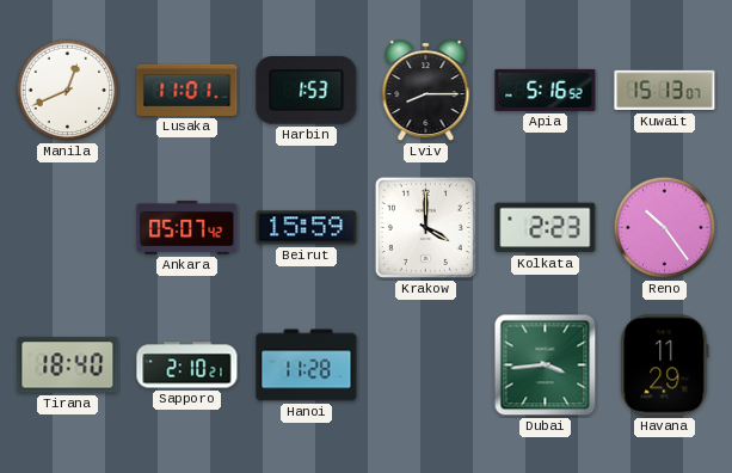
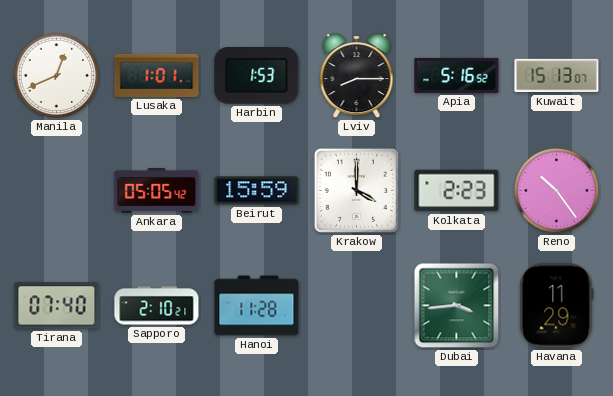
Lusaka: 11:01 -> 1:01
Ankara: 05:07 -> 05:05
Tirana: 18:40 -> 07:40
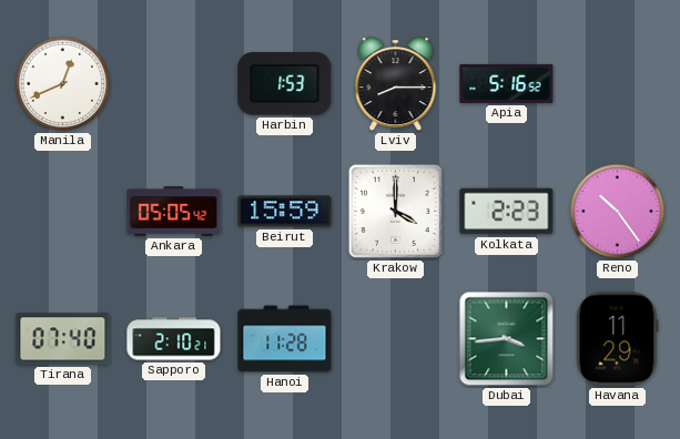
Lusaka: 1:01 -> none
Kuwait: 15:13 -> none
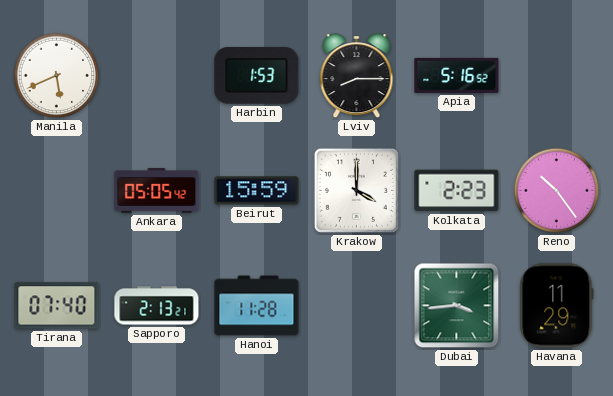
Manila: 12:41 -> 5:41
Sapporo: 2:10 -> 2:13
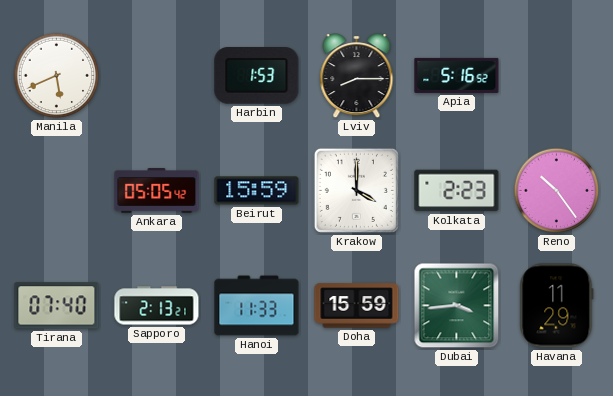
Hanoi: 11:28 -> 11:33
Doha: none -> 15:59
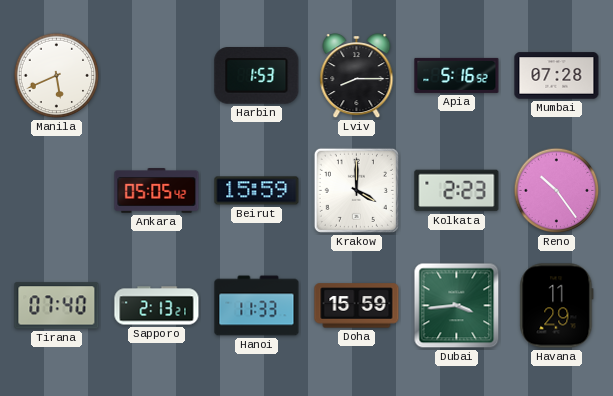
Mumbai: none -> 07:28
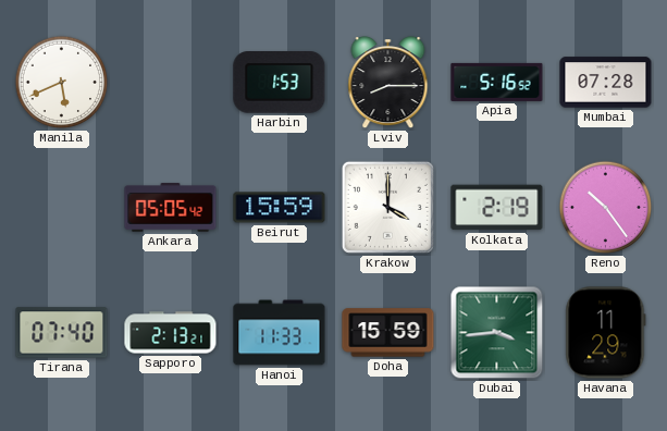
Kolkata: 2:23 -> 2:19
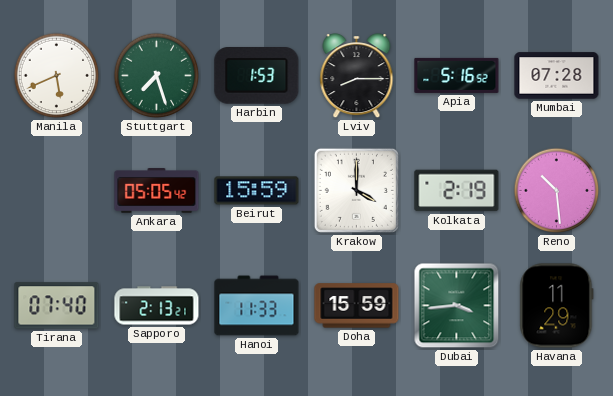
Stuttgart: none -> 7:27
Reno: 10:24 -> 10:29
